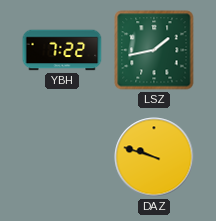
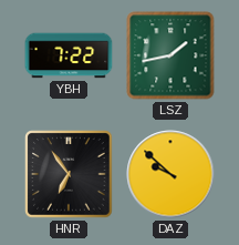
HNR: none -> 6:54
DAZ: 9:48 -> 9:52
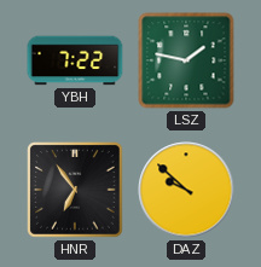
LSZ: 1:43 -> 1:47
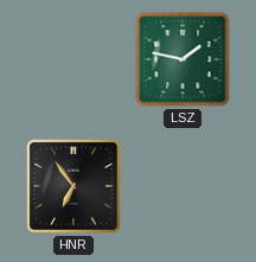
YBH: 7:22 -> none
DAZ: 9:52 -> none
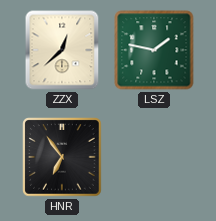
ZZX: none -> 12:38
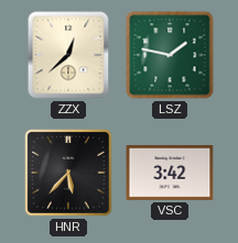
HNR: 6:54 -> 5:37
VSC: none -> 3:42
